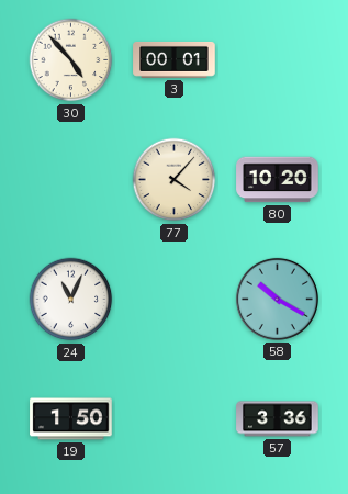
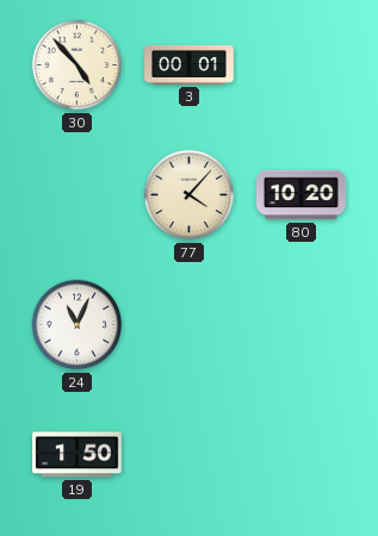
58: 10:20 -> none
57: 3:36 -> none
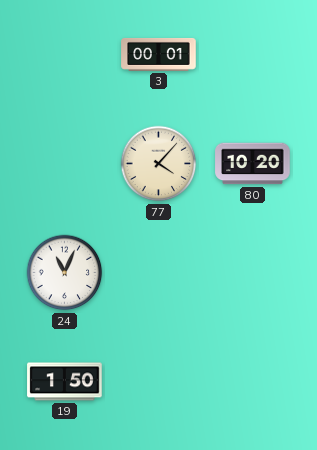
30: 4:53 -> none
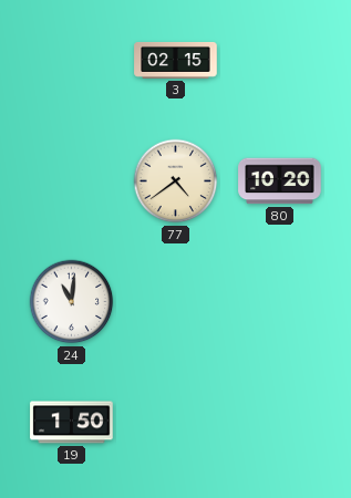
3: 00:01 -> 02:15
77: 4:07 -> 4:39
24: 11:04 -> 11:01
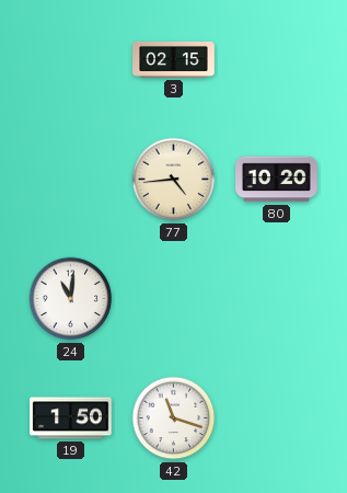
77: 4:39 -> 4:44
42: none -> 11:18
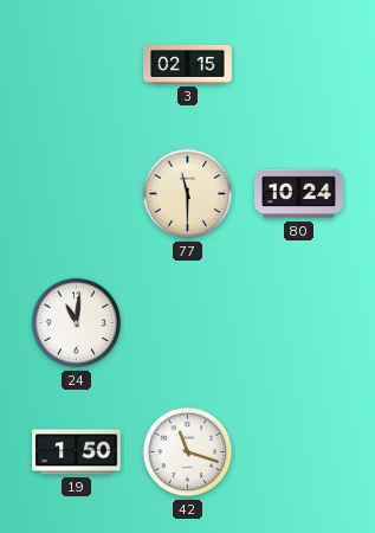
77: 4:44 -> 11:30
80: 10:20 -> 10:24
